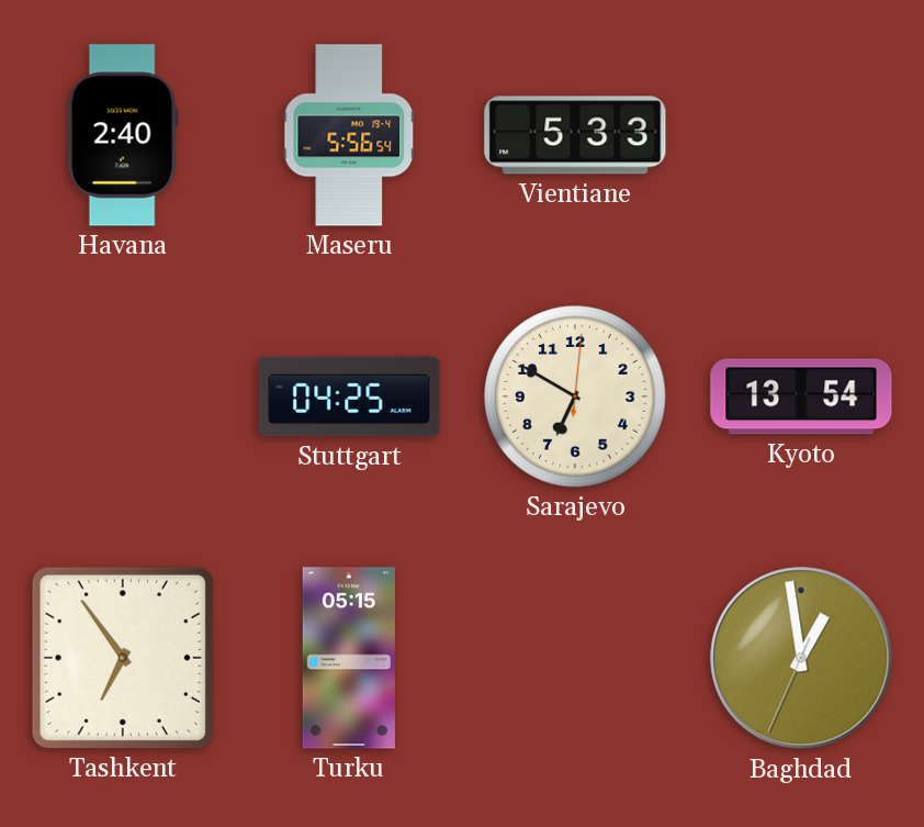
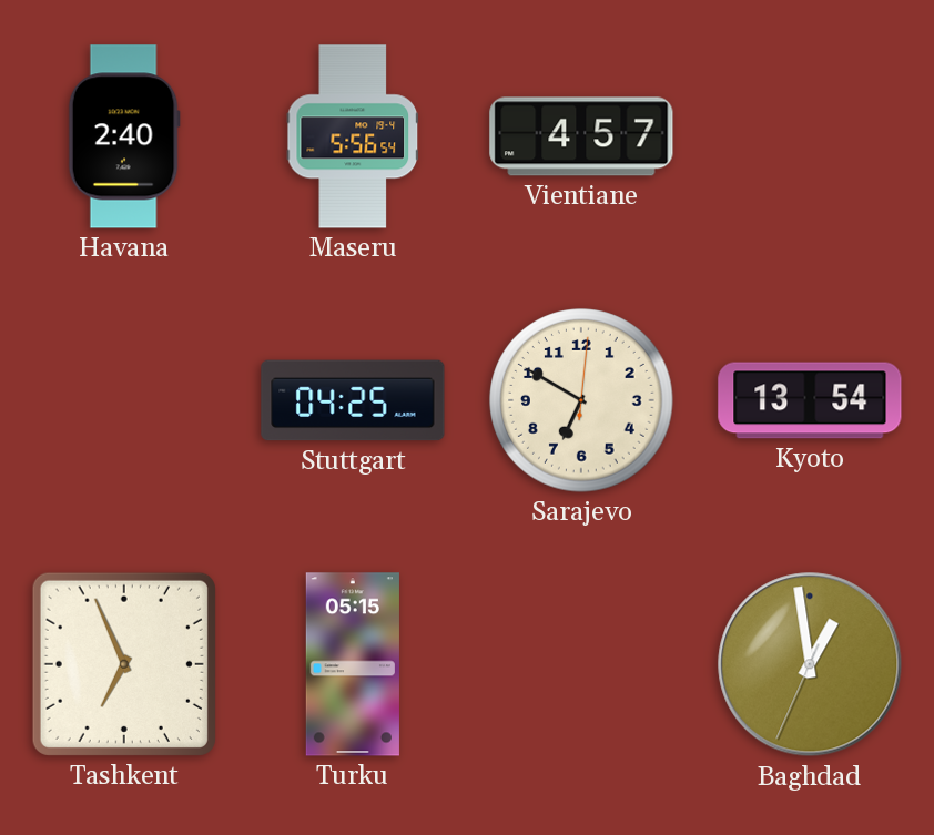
Vientiane: 5:33 -> 4:57
Tashkent: 6:54 -> 6:56
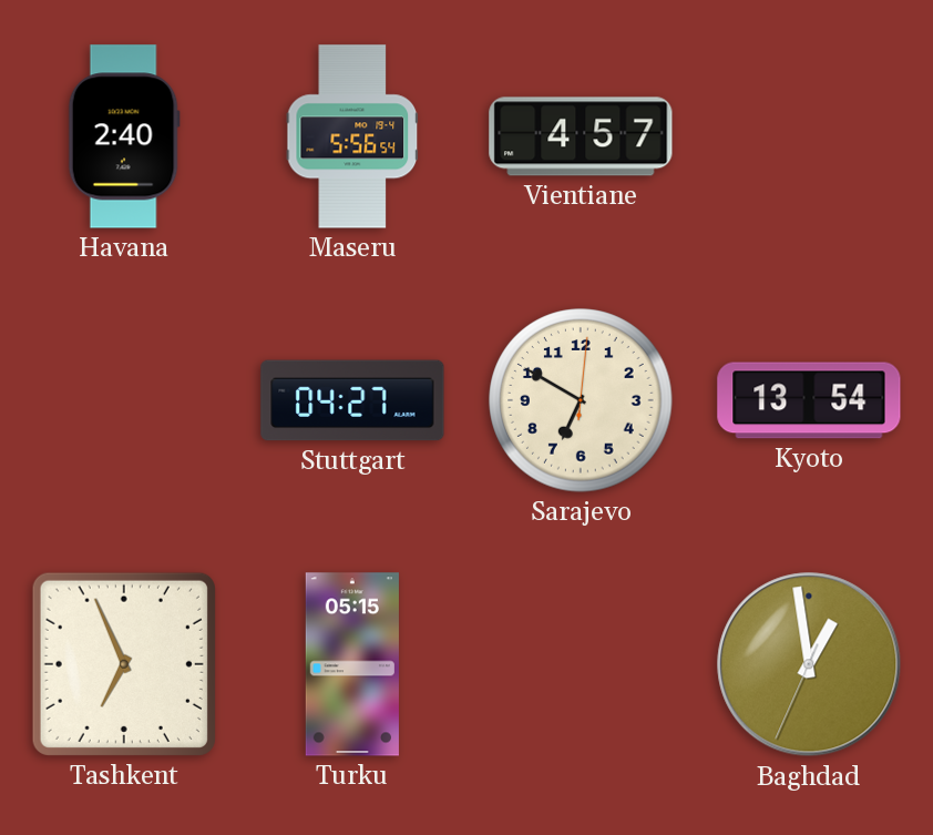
Stuttgart: 04:25 -> 04:27
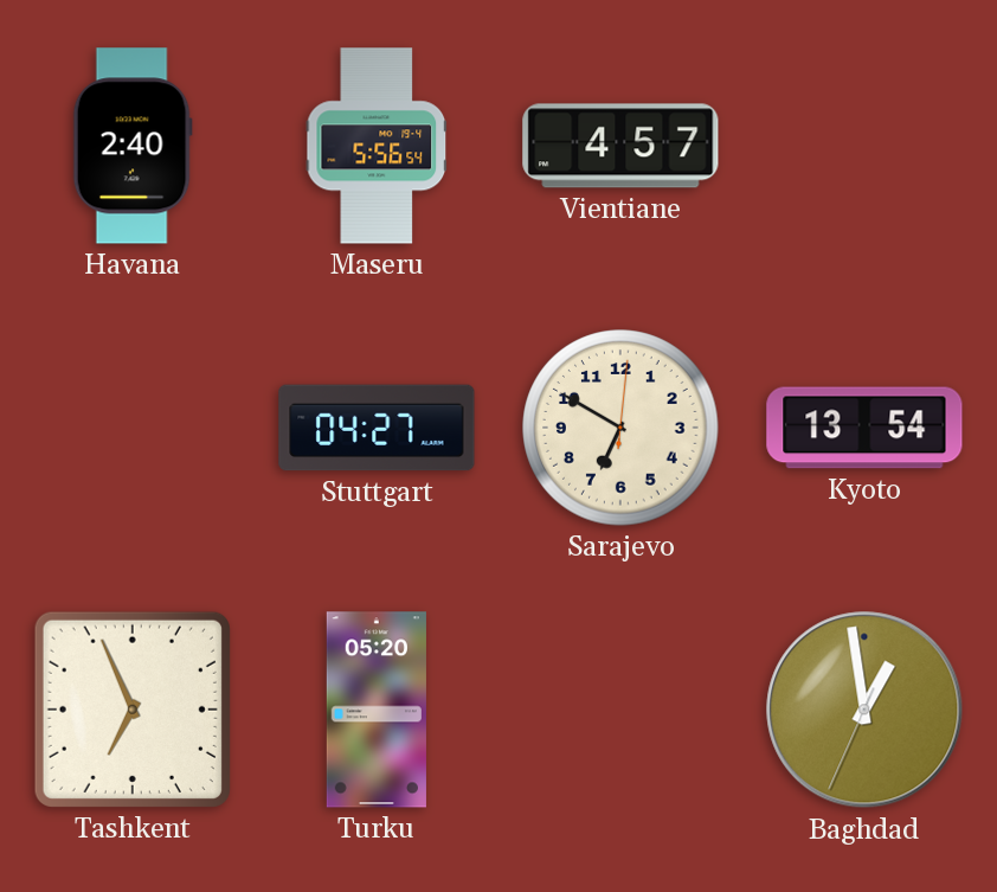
Turku: 05:15 -> 05:20
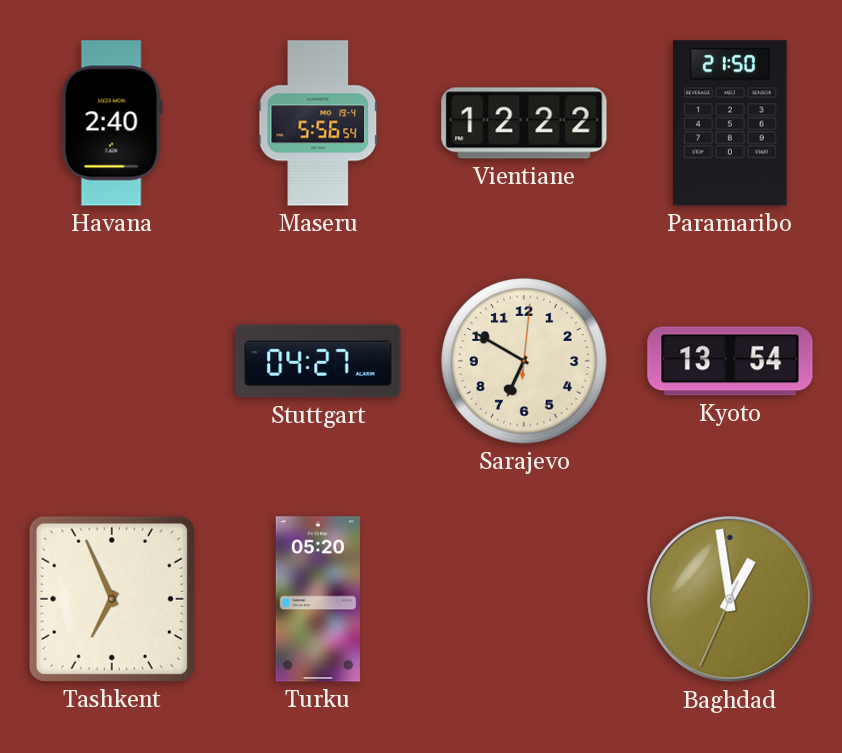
Vientiane: 4:57 -> 12:22
Paramaribo: none -> 21:50
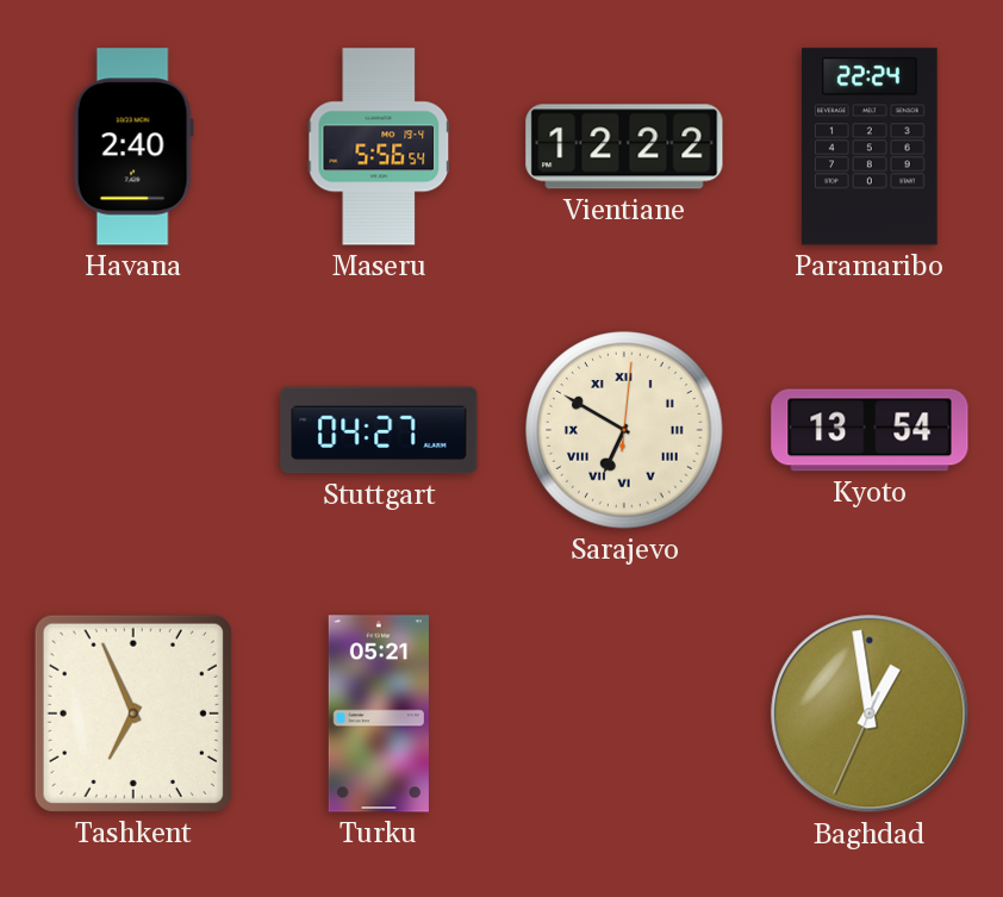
Paramaribo: 21:50 -> 22:24
Sarajevo numerals: Arabic -> Roman
Turku: 05:20 -> 05:21
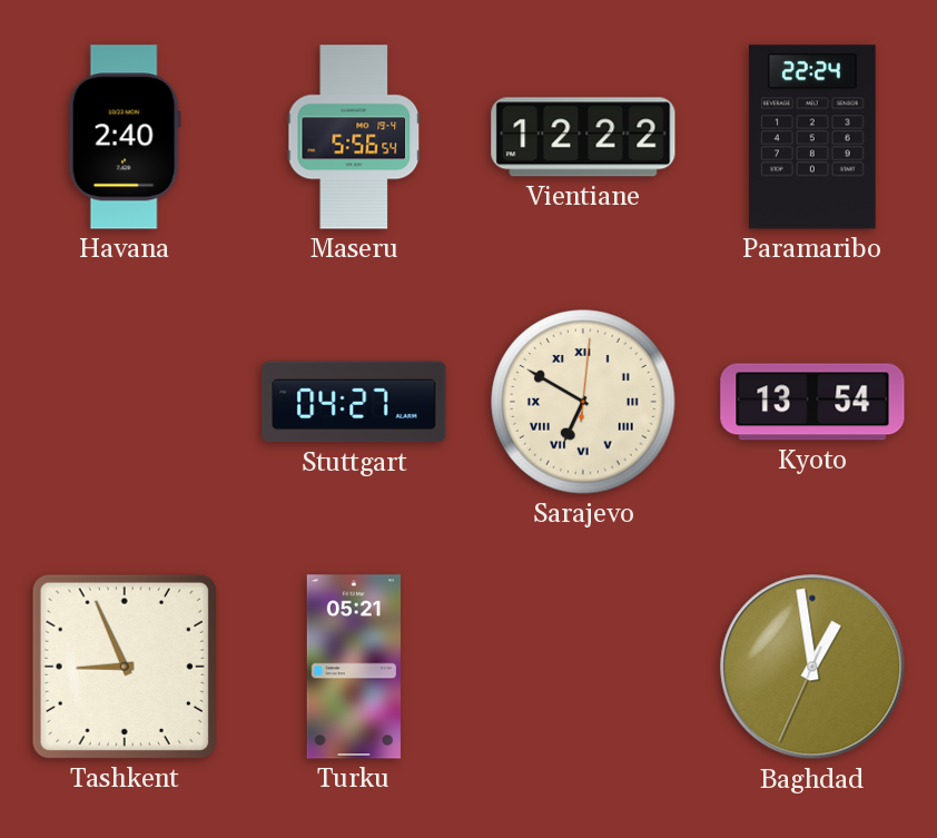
Tashkent: 6:56 -> 8:56
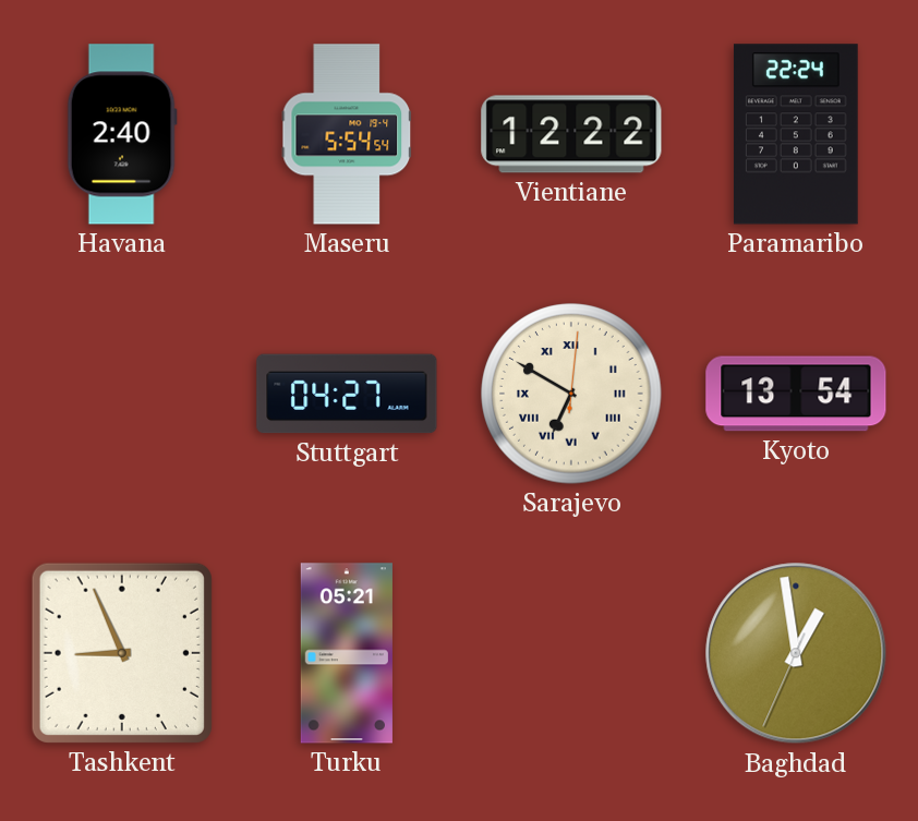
Maseru: 5:56 -> 5:54
